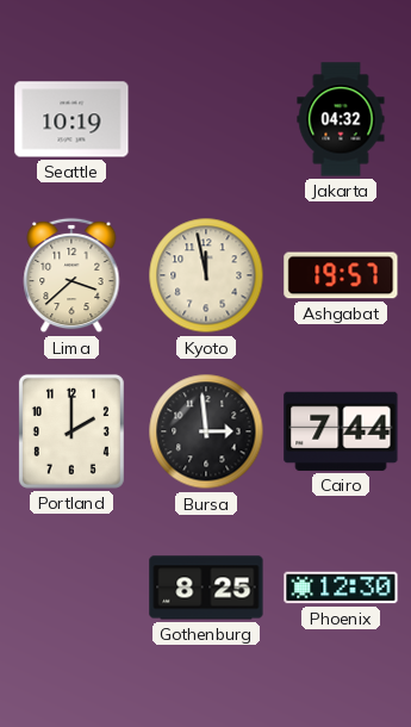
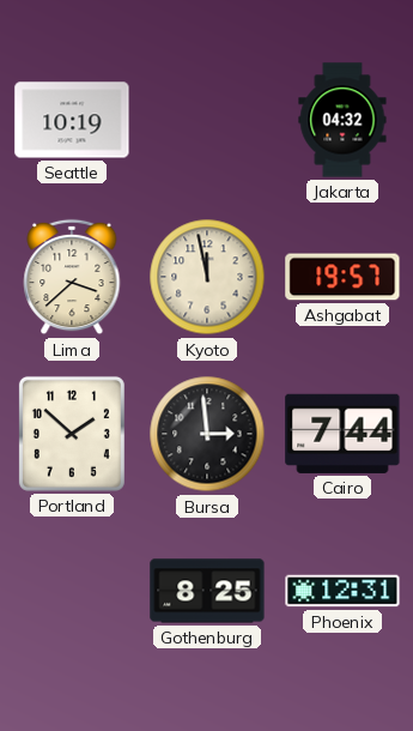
Portland: 2:00 -> 1:52
Phoenix: 12:30 -> 12:31
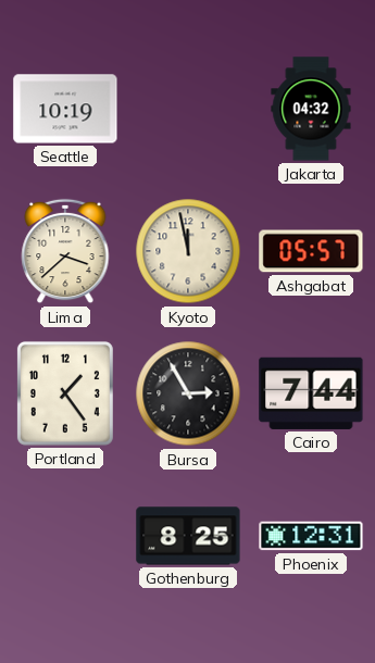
Ashgabat: 19:57 -> 05:57
Portland: 1:52 -> 1:24
Bursa: 2:59 -> 2:55
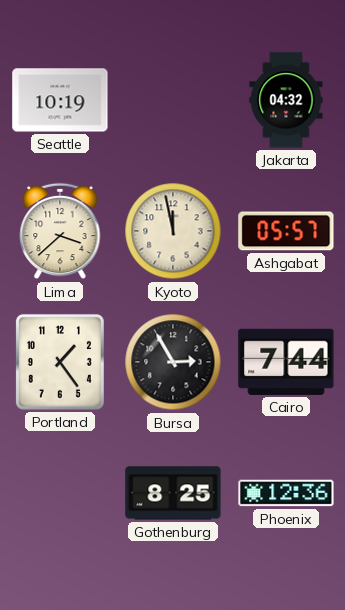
Phoenix: 12:31 -> 12:36
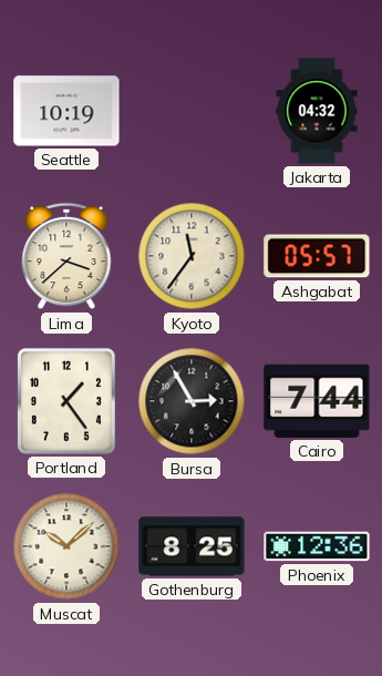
Kyoto: 11:58 -> 11:36
Muscat: none -> 10:08
